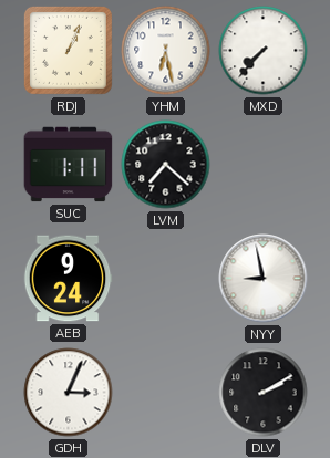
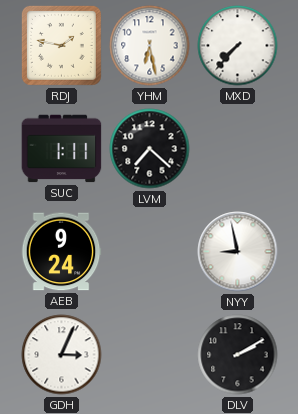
RDJ: 1:04 -> 1:47
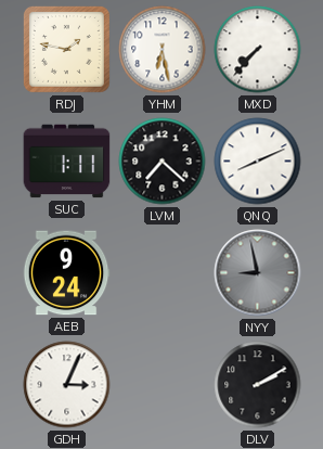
QNQ: none -> 8:11
NYY dial: white -> grey
